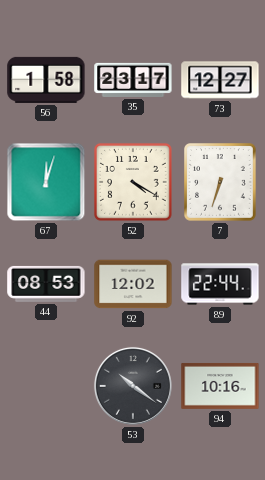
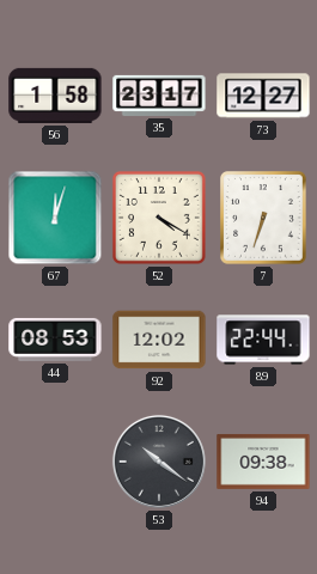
94: 10:16 -> 09:38
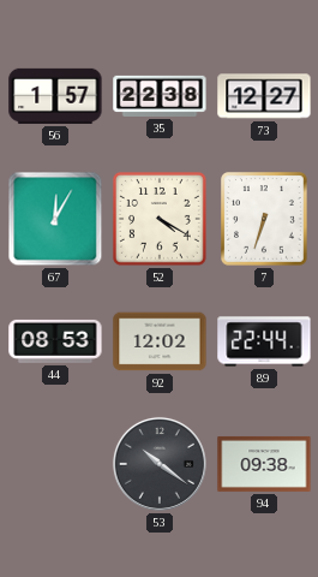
56: 1:58 -> 1:57
35: 23:17 -> 22:38
67: 12:03 -> 12:05
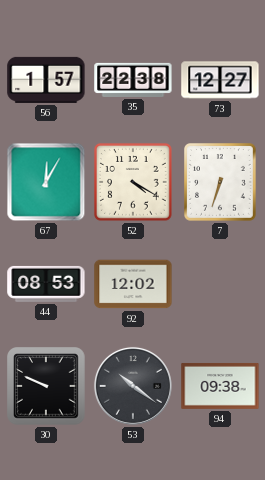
89: 22:44 -> none
30: none -> 9:49
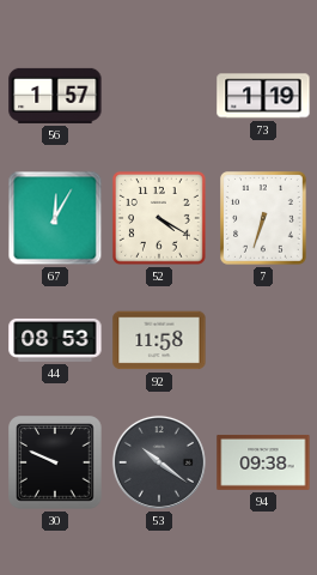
35: 22:38 -> none
73: 12:27 -> 1:19
92: 12:02 -> 11:58
